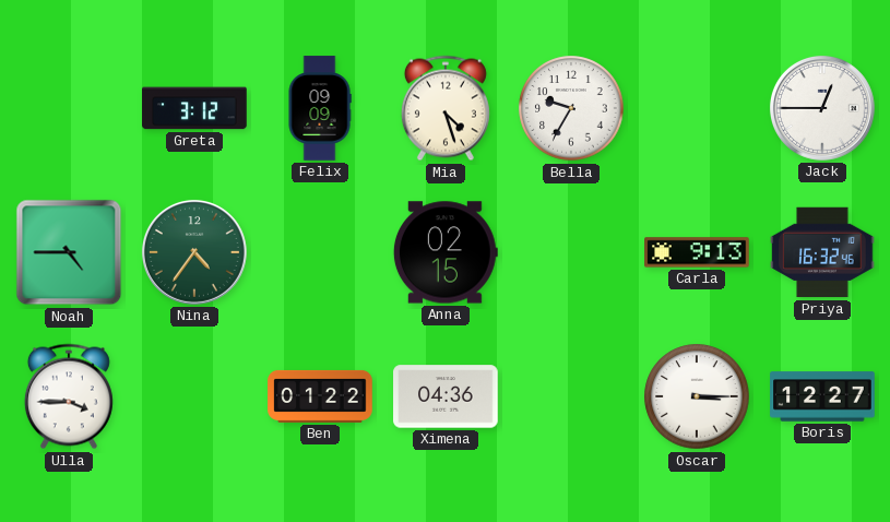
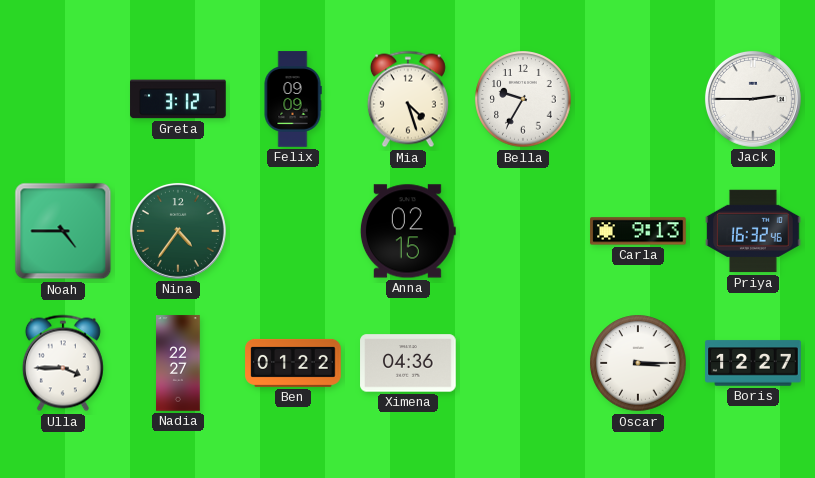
Jack: 12:45 -> 2:45
Nadia: none -> 22:27
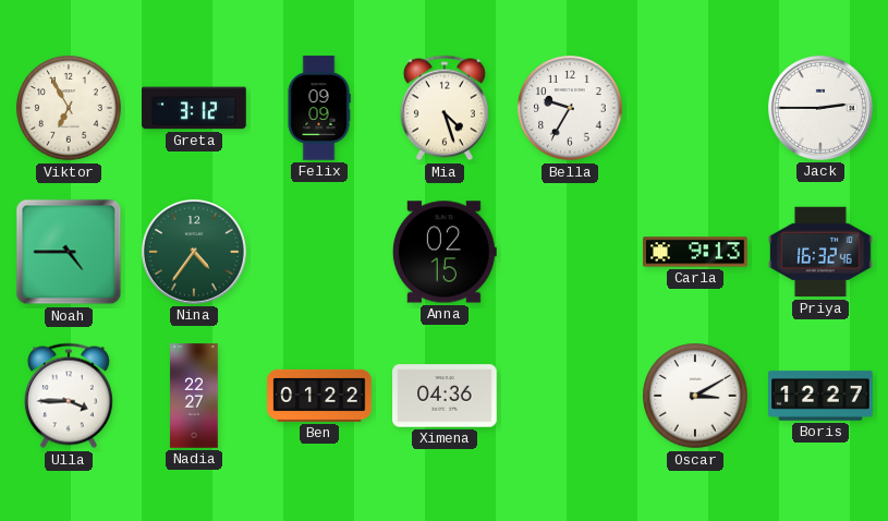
Viktor: none -> 6:55
Oscar: 3:15 -> 3:10
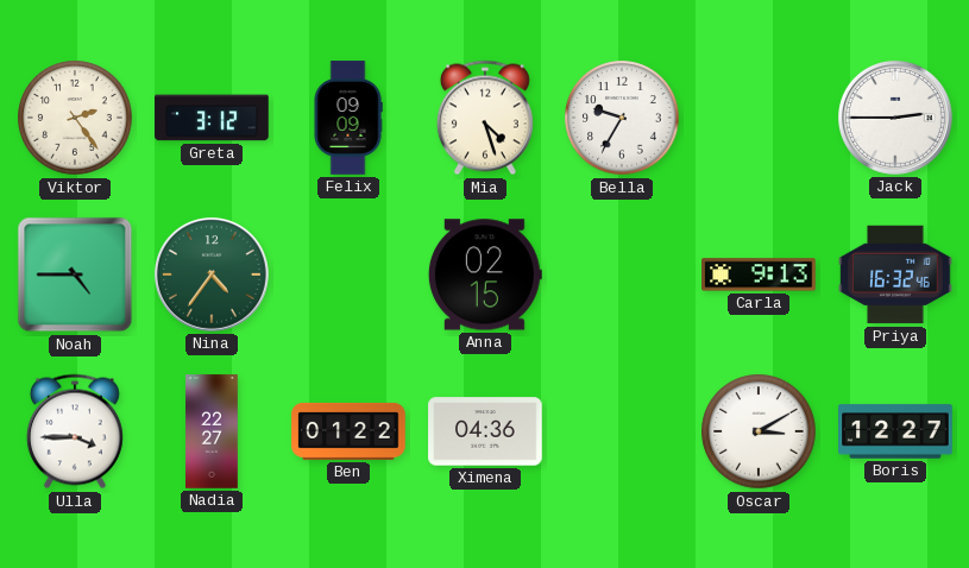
Viktor: 6:55 -> 2:24
